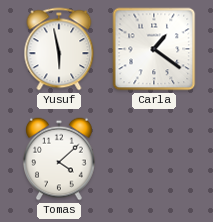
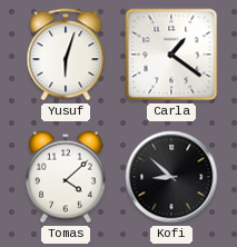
Yusuf: 5:58 -> 6:03
Kofi: none -> 8:52
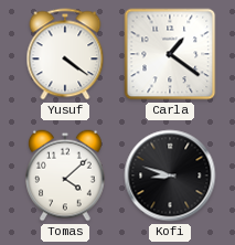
Yusuf: 6:03 -> 4:21
Kofi: 8:52 -> 8:48
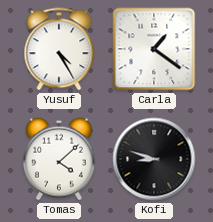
Yusuf: 4:21 -> 4:25
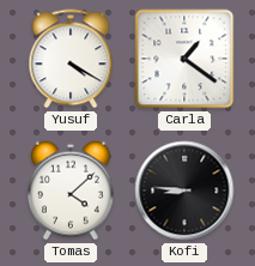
Yusuf: 4:25 -> 4:20
Kofi: 8:48 -> 8:46
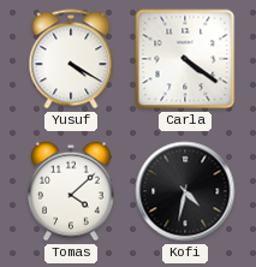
Carla: 1:21 -> 4:21
Kofi: 8:46 -> 4:32
